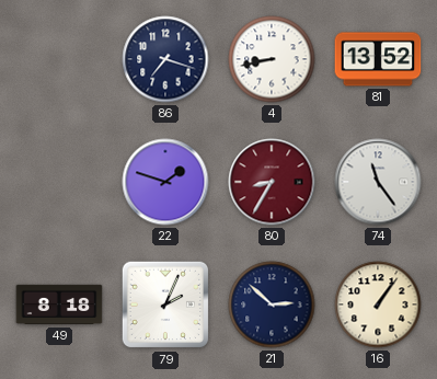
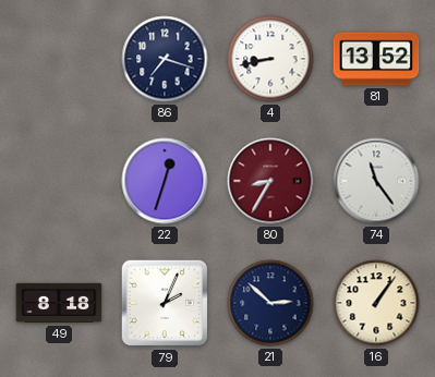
22: 1:48 -> 12:33
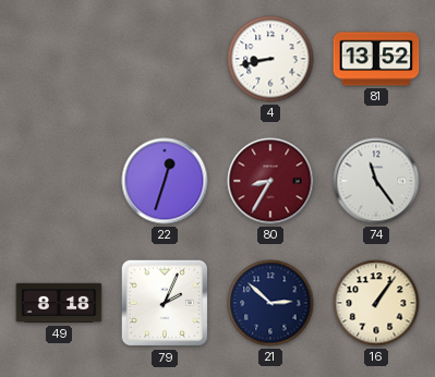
86: 7:18 -> none
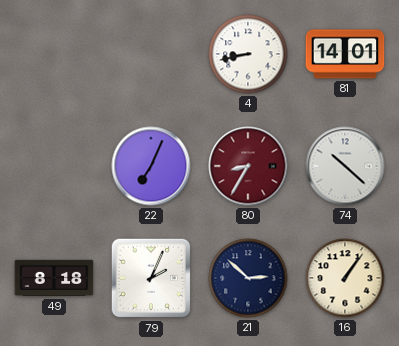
81: 13:52 -> 14:01
22: 12:33 -> 7:04
74: 11:24 -> 10:22
